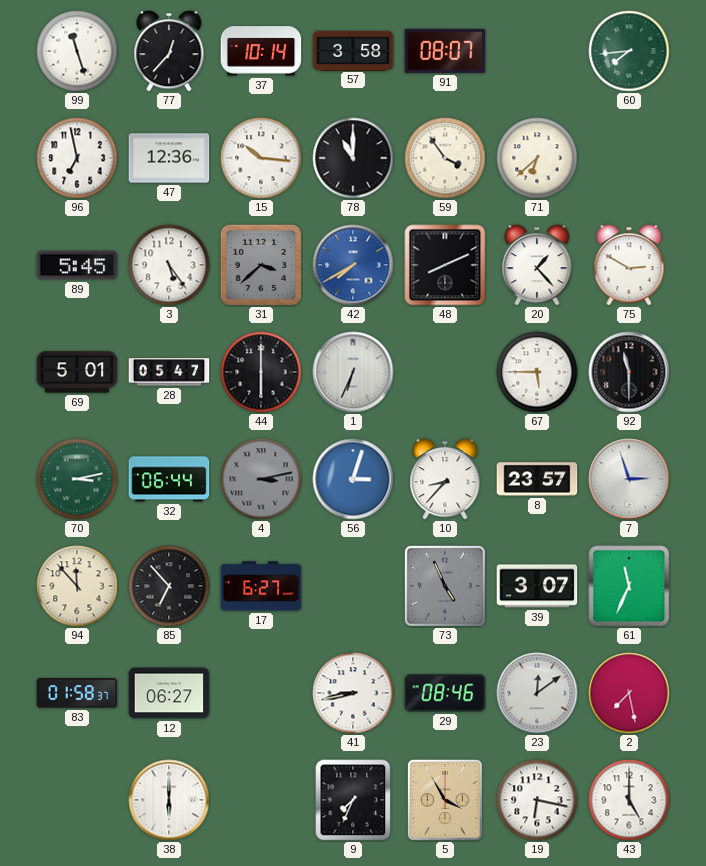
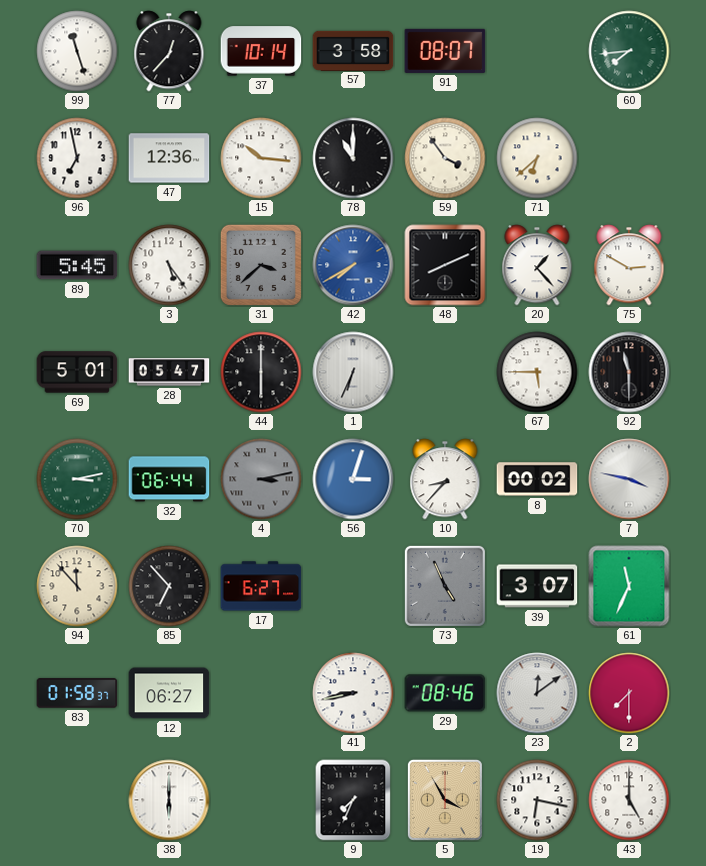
8: 23:57 -> 00:02
7: 2:57 -> 3:47
2: 7:28 -> 7:30
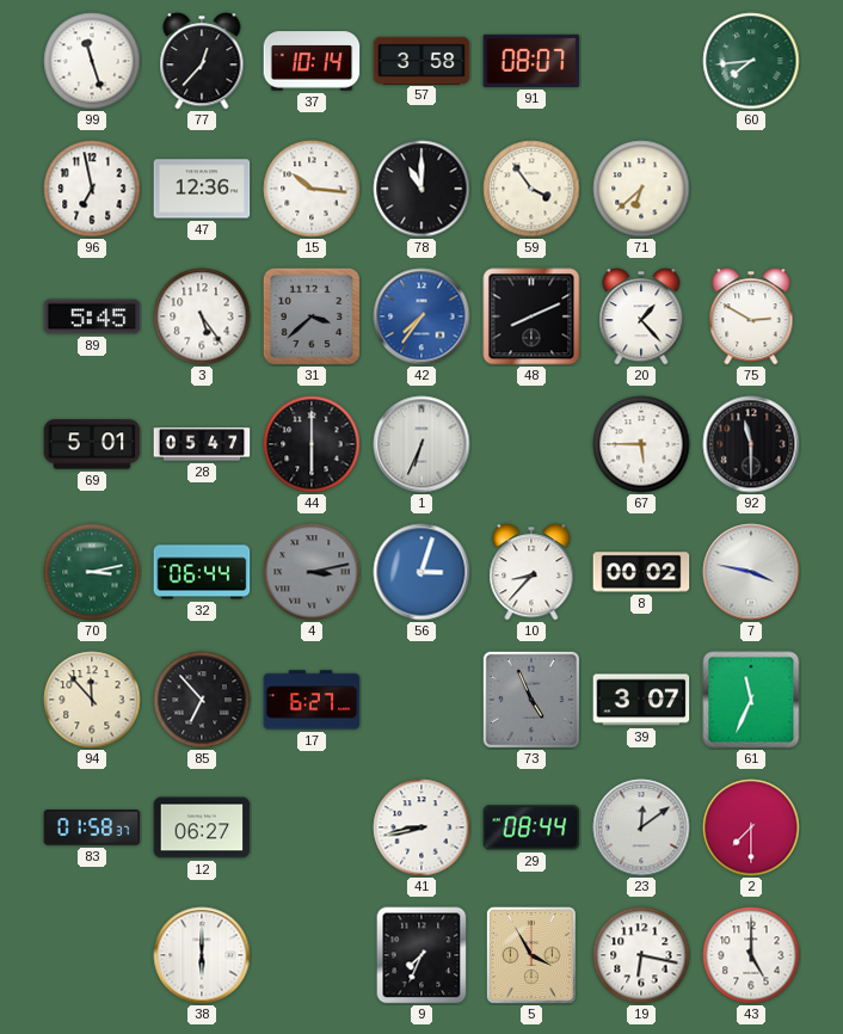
42: 7:40 -> 7:36
29: 08:46 -> 08:44
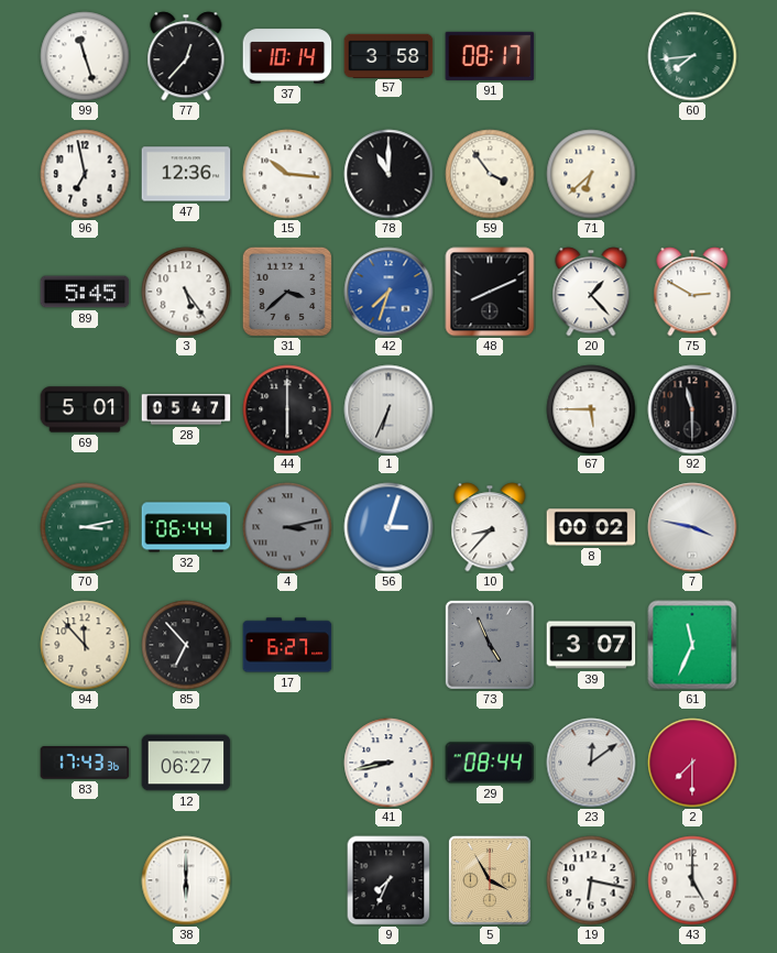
91: 08:07 -> 08:17
42: 7:36 -> 7:33
83: 01:58 -> 17:43
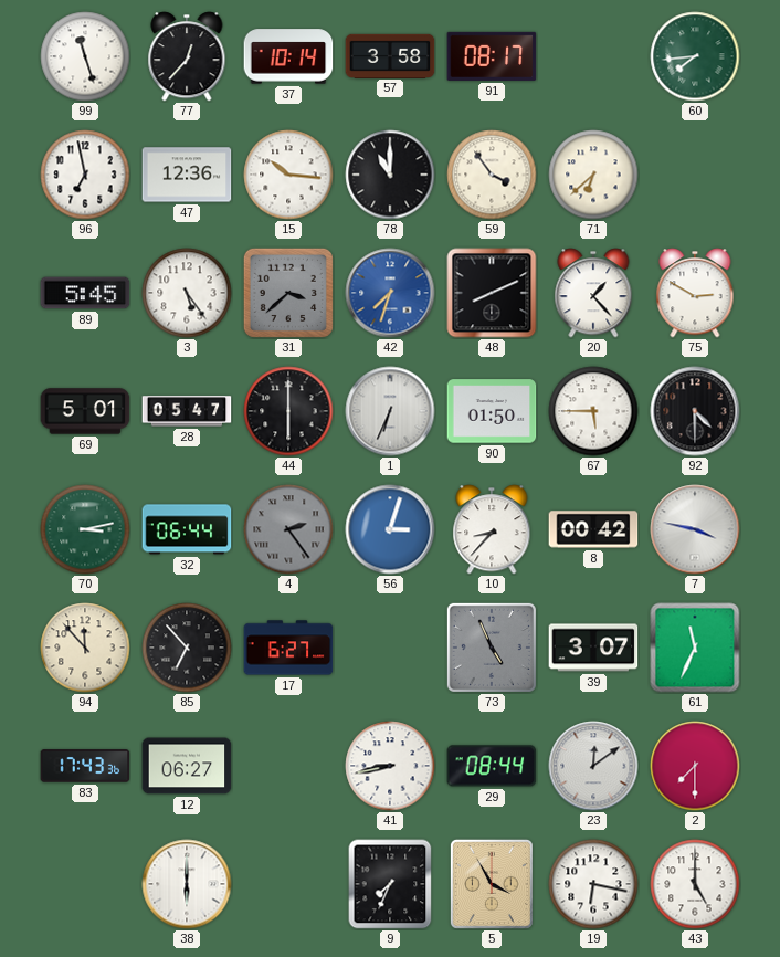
90: none -> 01:50
92: 11:30 -> 4:30
4: 3:13 -> 2:24
8: 00:02 -> 00:42
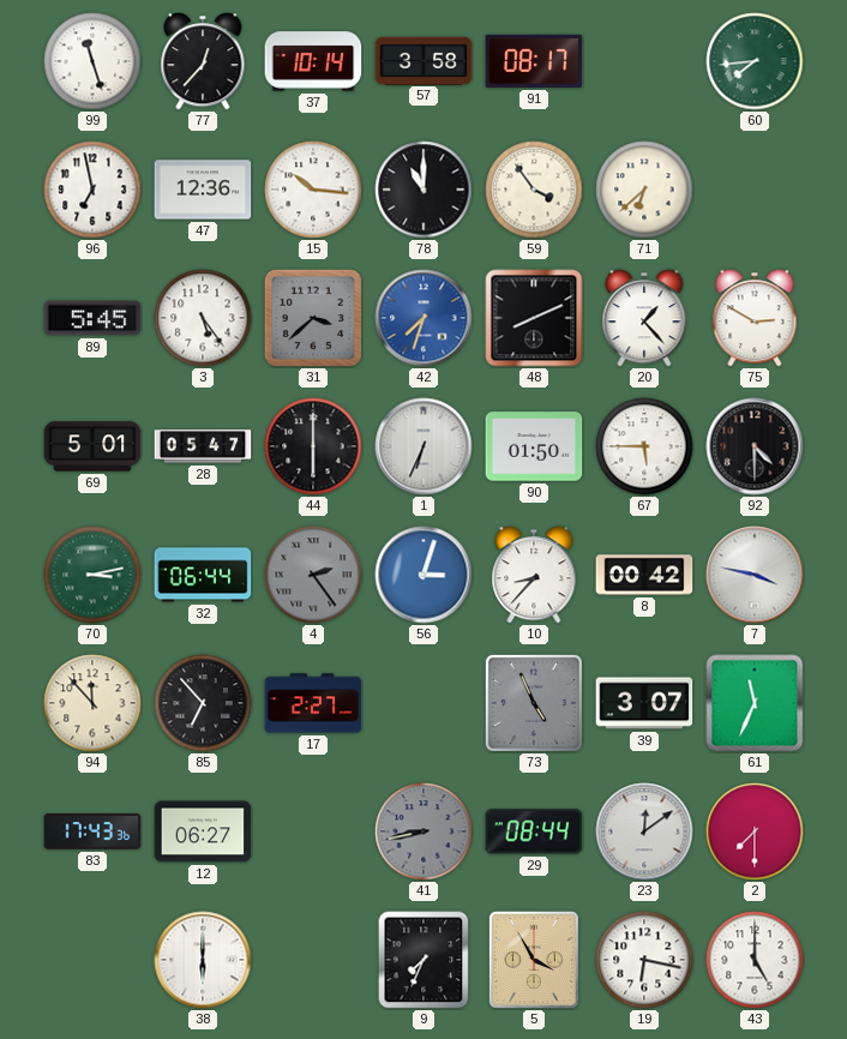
17: 6:27 -> 2:27
41 dial: white -> grey
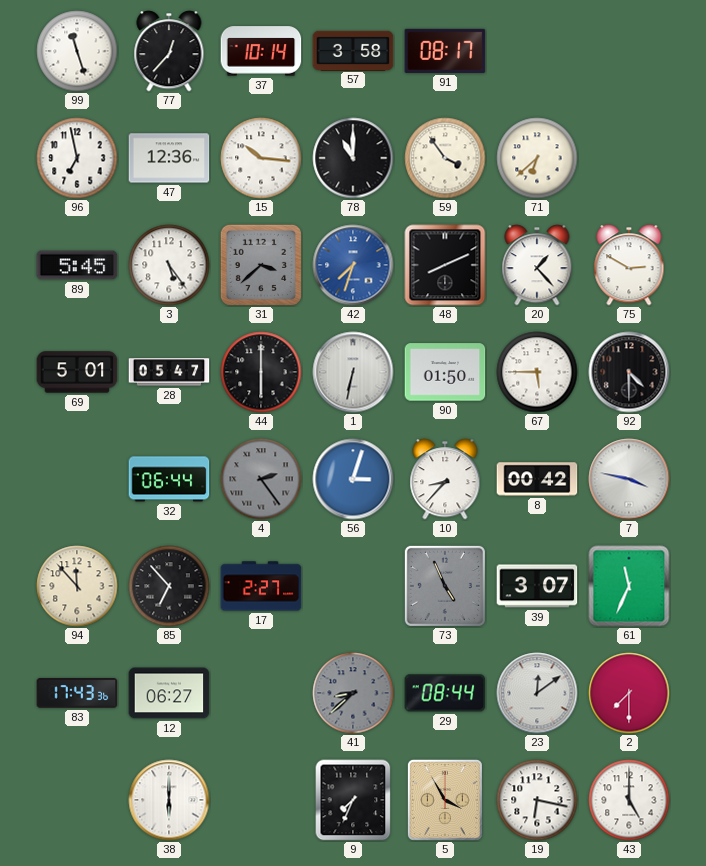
60: 7:44 -> none
1: 6:34 -> 6:32
70: 3:13 -> none
41: 8:43 -> 8:38
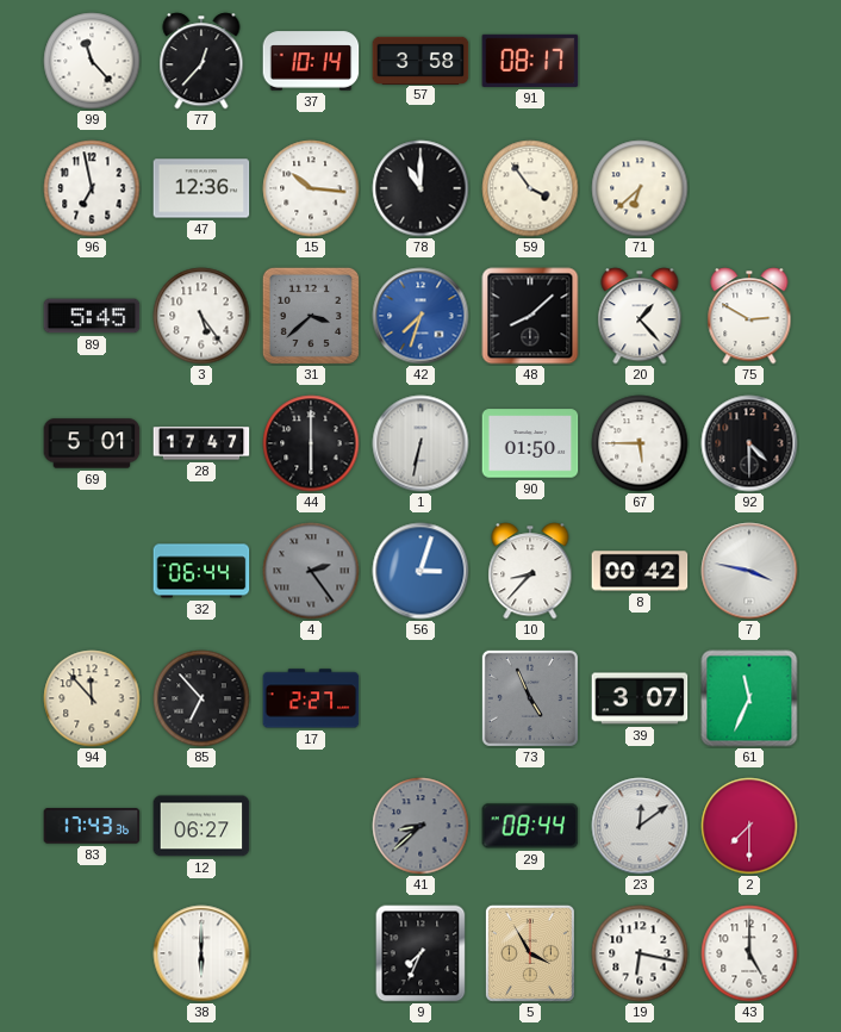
99: 11:27 -> 11:23
48: 8:11 -> 8:08
28: 05:47 -> 17:47
